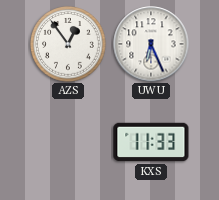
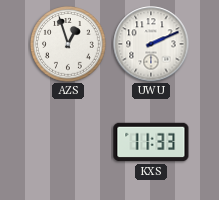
AZS: 12:54 -> 12:57
UWU: 6:26 -> 2:11
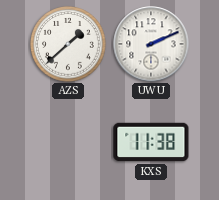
AZS: 12:57 -> 1:38
KXS: 11:33 -> 11:38
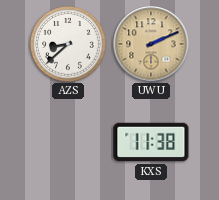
AZS: 1:38 -> 8:38
UWU dial: white -> champagne
